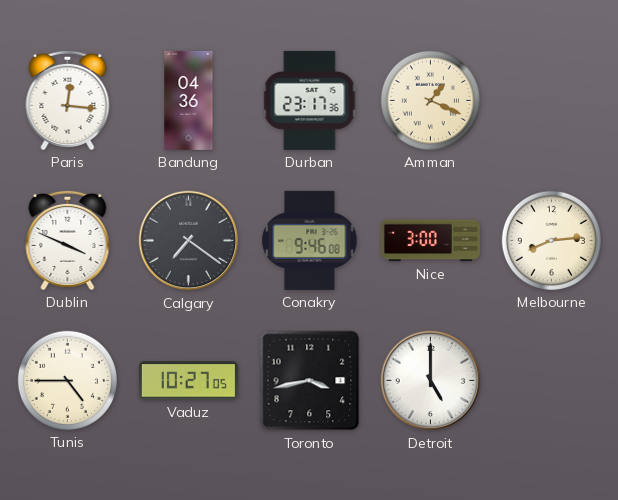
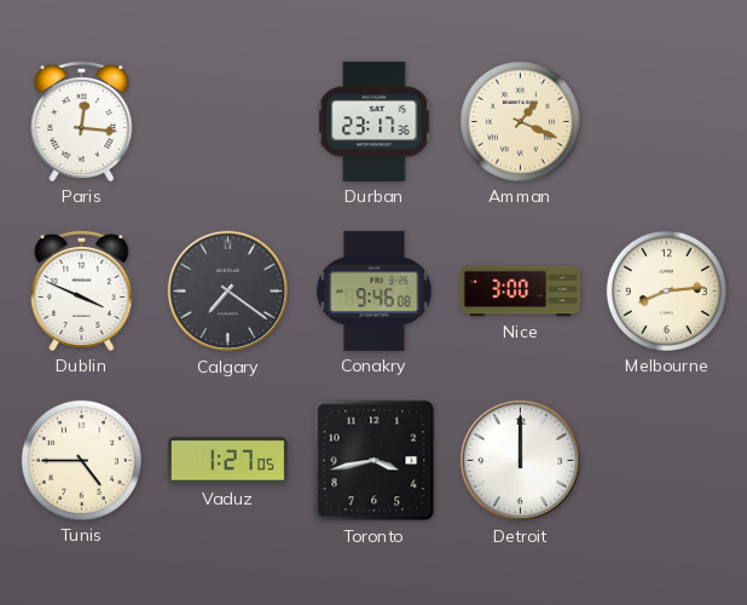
Bandung: 04:36 -> none
Vaduz: 10:27 -> 1:27
Detroit: 5:00 -> 12:00
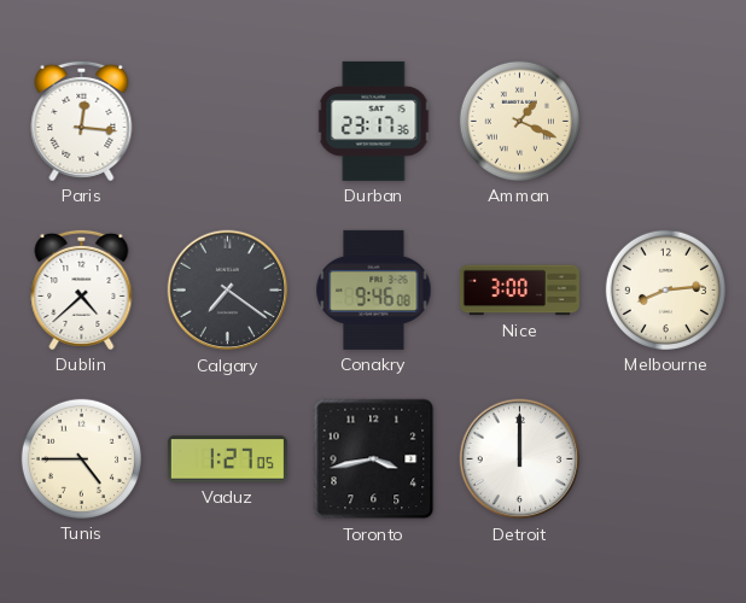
Dublin: 3:49 -> 4:38
